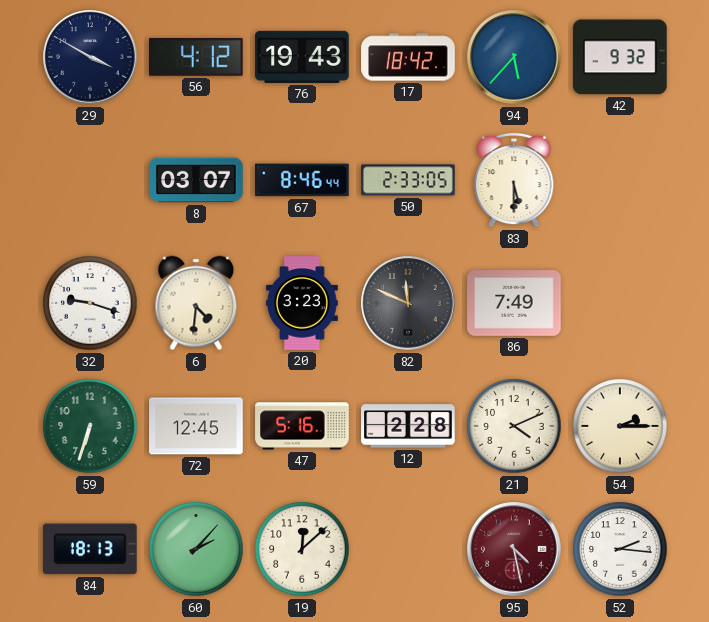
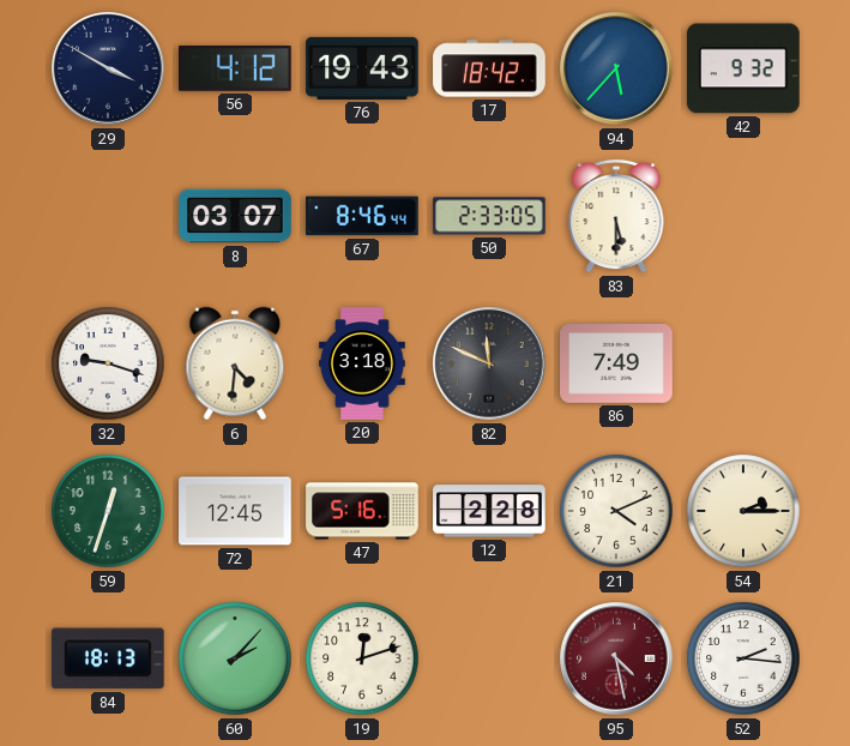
20: 3:23 -> 3:18
59: 6:33 -> 12:33
19: 12:08 -> 12:12
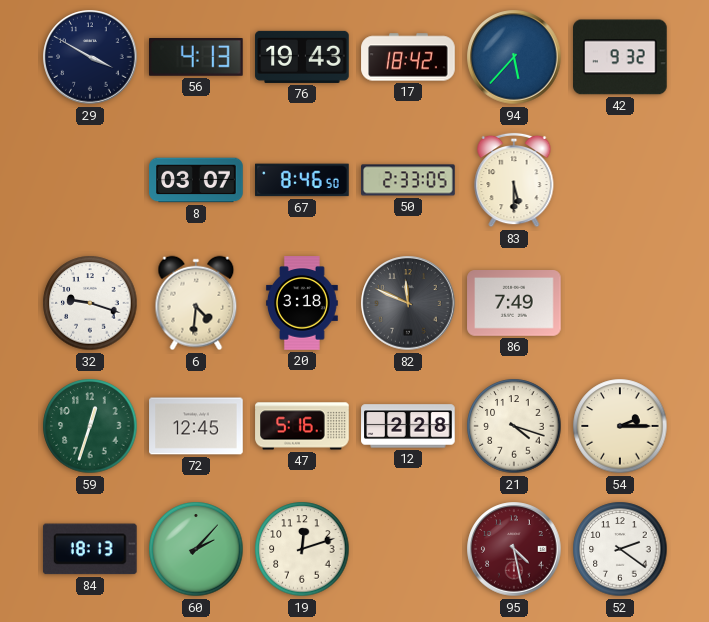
56: 4:12 -> 4:13
67: 8:46:44 -> 8:46:50
21: 4:11 -> 4:18
52: 2:16 -> 2:21
